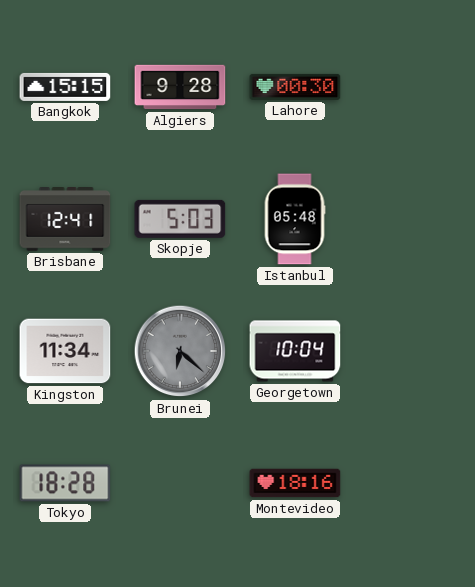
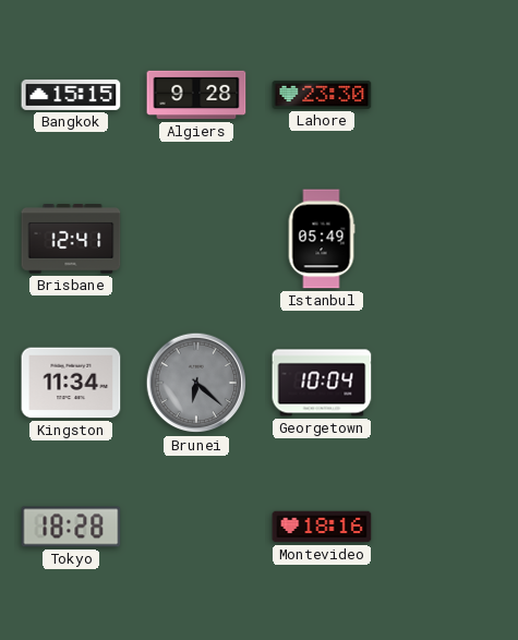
Lahore: 00:30 -> 23:30
Skopje: 5:03 -> none
Istanbul: 05:48 -> 05:49
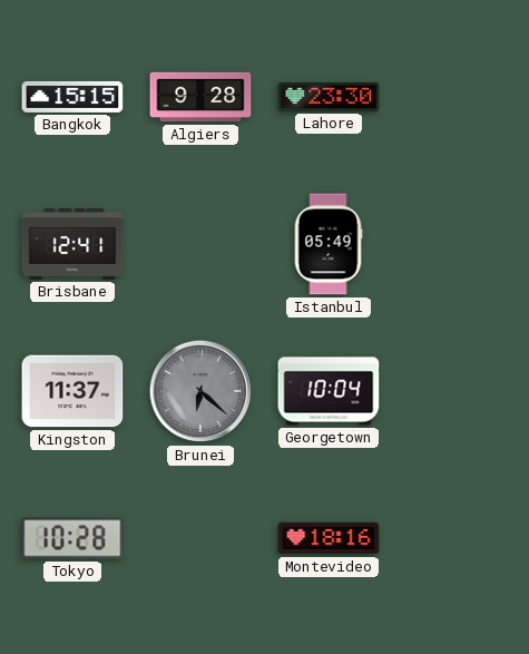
Kingston: 11:34 -> 11:37
Tokyo: 18:28 -> 10:28
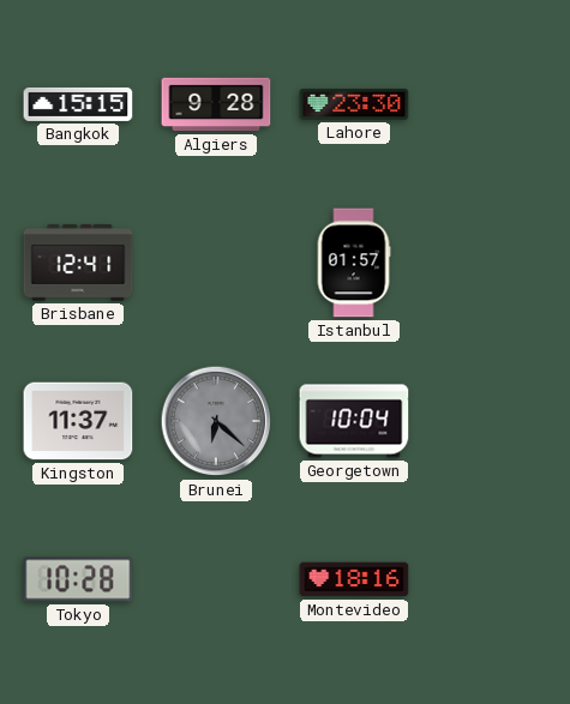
Istanbul: 05:49 -> 01:57
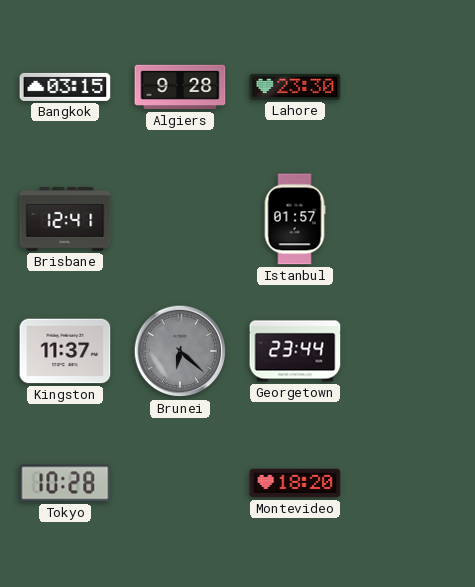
Bangkok: 15:15 -> 03:15
Georgetown: 10:04 -> 23:44
Montevideo: 18:16 -> 18:20
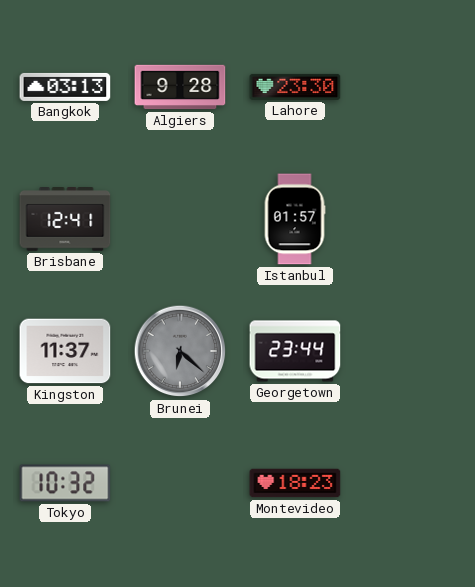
Bangkok: 03:15 -> 03:13
Tokyo: 10:28 -> 10:32
Montevideo: 18:20 -> 18:23
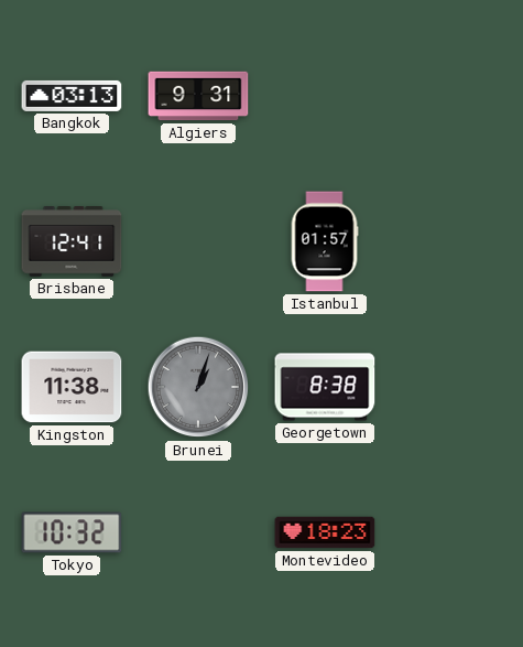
Algiers: 9:28 -> 9:31
Lahore: 23:30 -> none
Kingston: 11:37 -> 11:38
Brunei: 6:22 -> 1:03
Georgetown: 23:44 -> 8:38
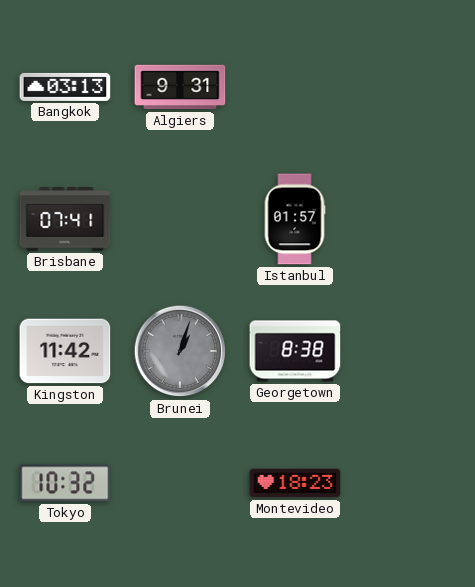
Brisbane: 12:41 -> 07:41
Kingston: 11:38 -> 11:42
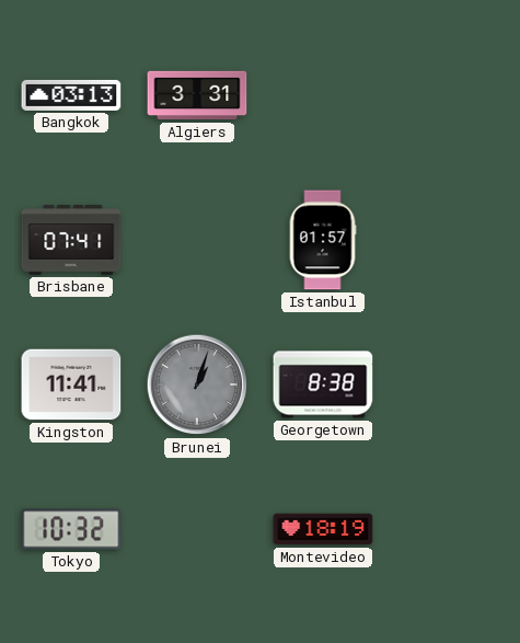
Algiers: 9:31 -> 3:31
Kingston: 11:42 -> 11:41
Montevideo: 18:23 -> 18:19
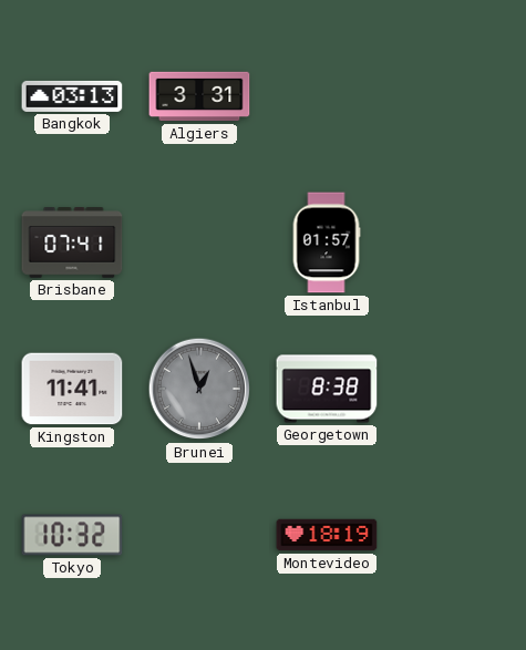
Brunei: 1:03 -> 12:57
